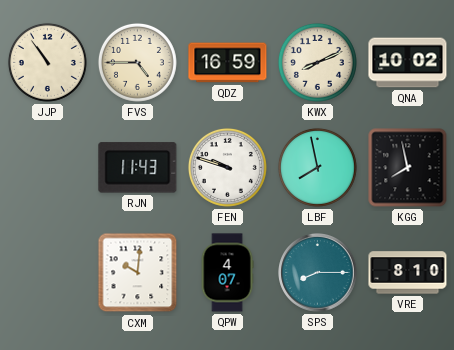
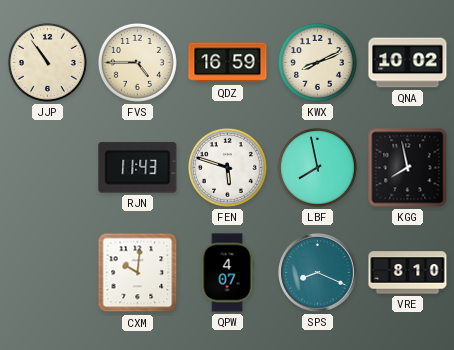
FEN: 9:48 -> 5:48
SPS: 8:15 -> 8:19
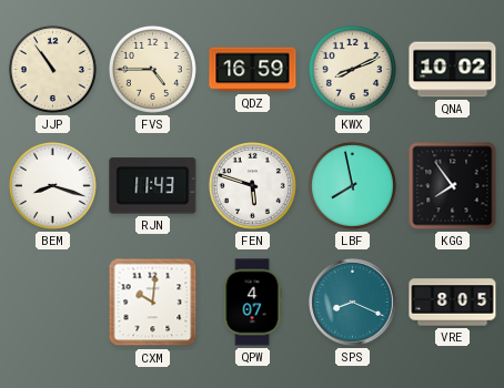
BEM: none -> 8:18
KGG: 7:58 -> 7:54
VRE: 8:10 -> 8:05
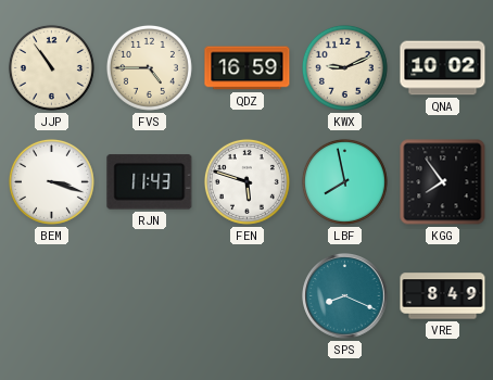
KWX: 8:11 -> 9:11
BEM: 8:18 -> 3:18
CXM: 10:01 -> none
QPW: 4:07 -> none
VRE: 8:05 -> 8:49
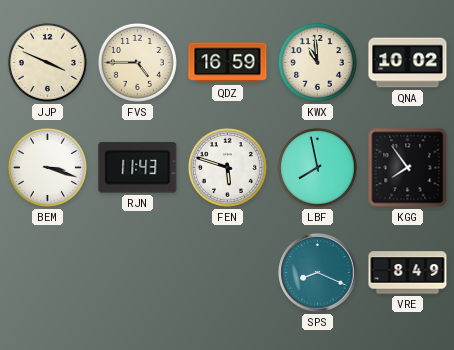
JJP: 10:54 -> 3:49
KWX: 9:11 -> 10:59
